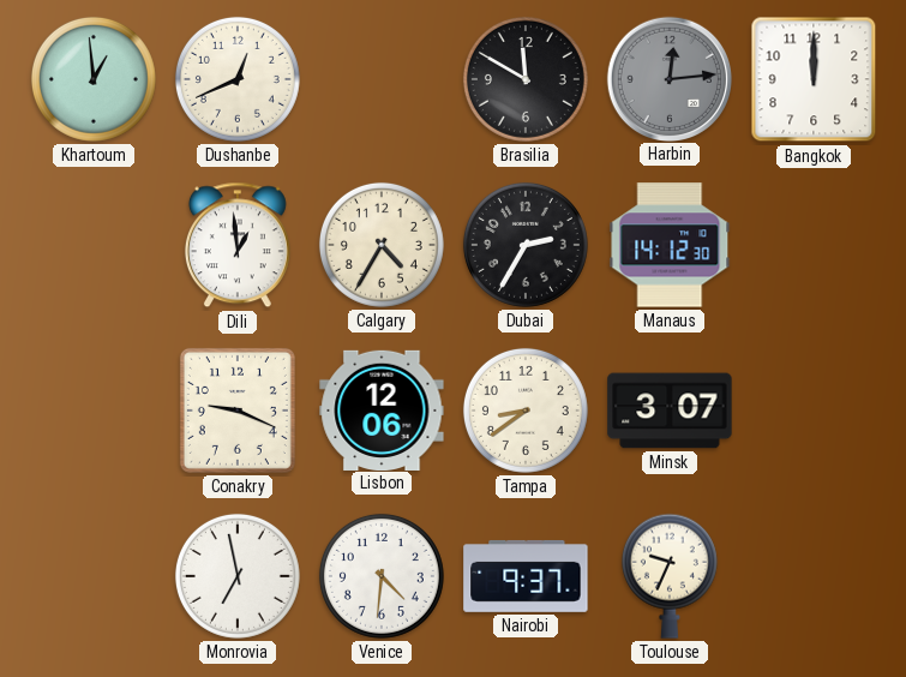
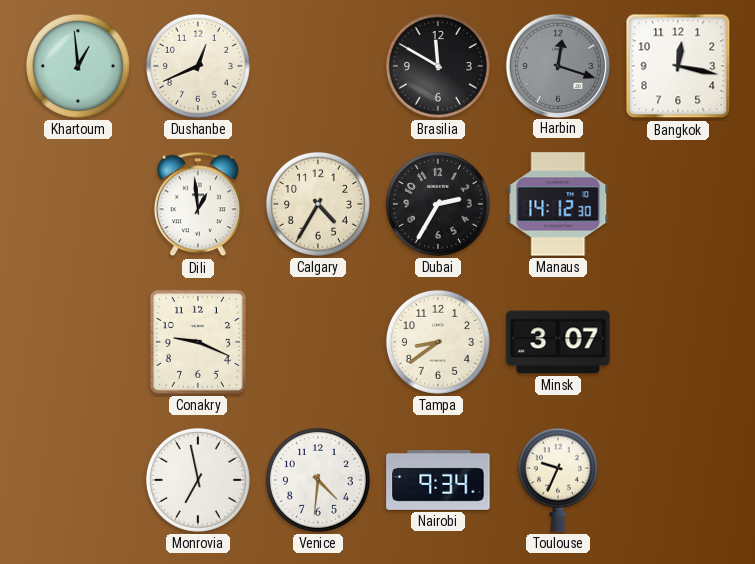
Harbin: 12:14 -> 12:18
Bangkok: 12:00 -> 12:17
Lisbon: 12:06 -> none
Nairobi: 9:37 -> 9:34
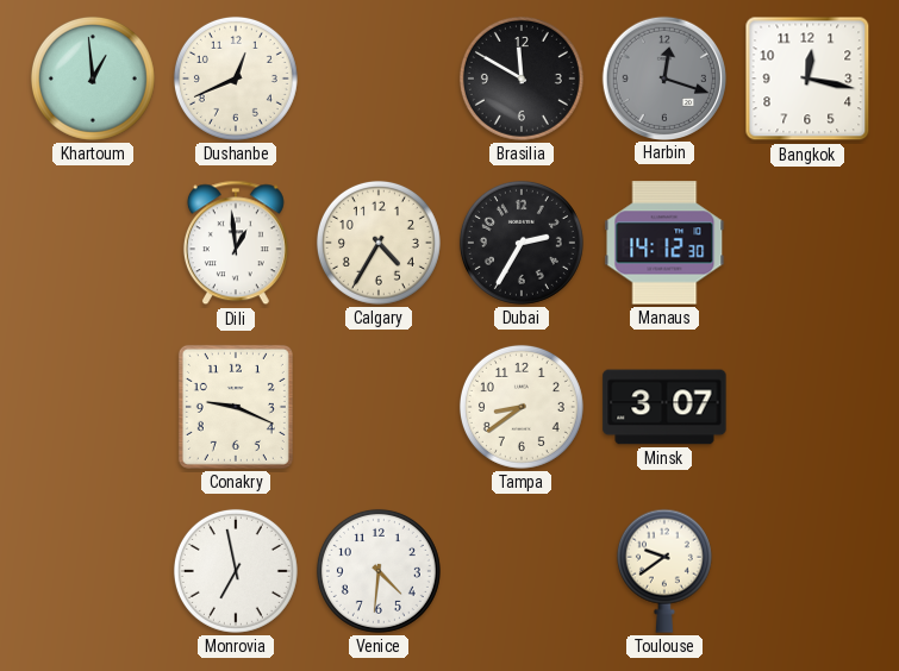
Nairobi: 9:34 -> none
Toulouse: 9:34 -> 9:39
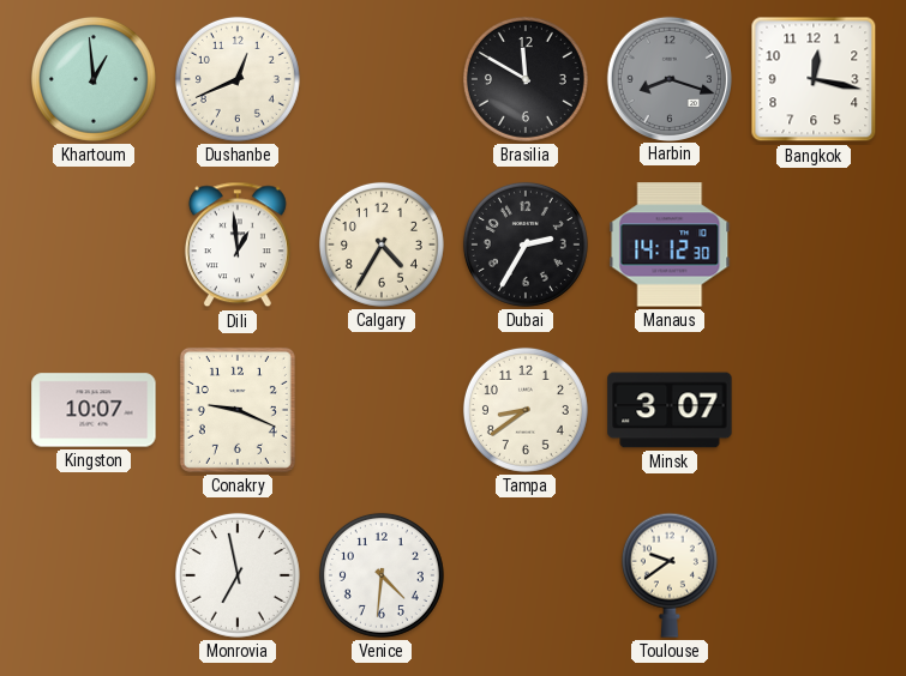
Harbin: 12:18 -> 8:18
Kingston: none -> 10:07
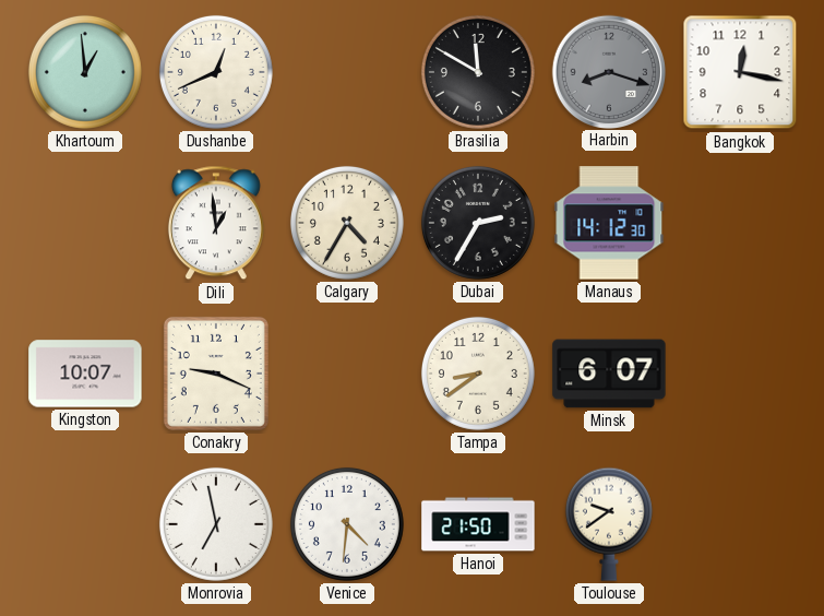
Minsk: 3:07 -> 6:07
Hanoi: none -> 21:50
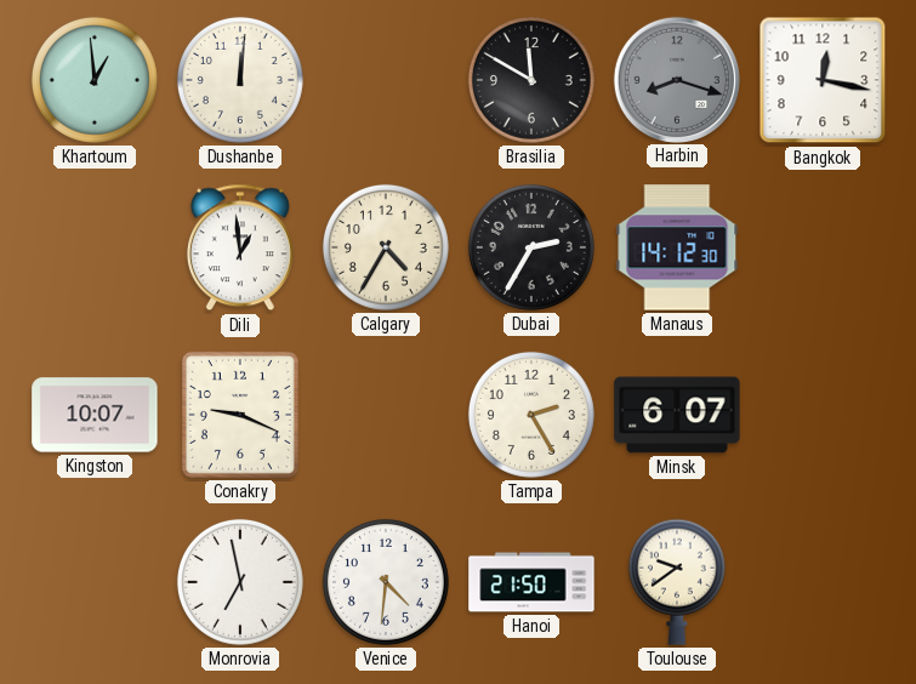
Dushanbe: 12:41 -> 12:01
Tampa: 8:39 -> 2:25
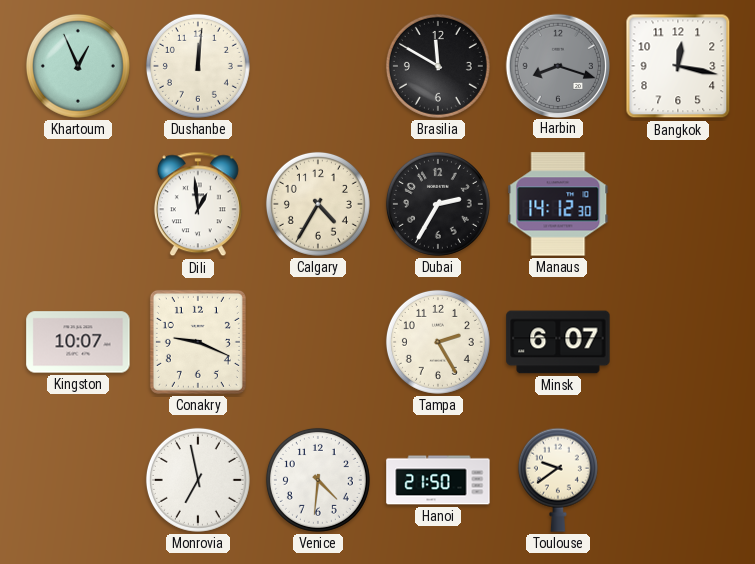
Khartoum: 12:59 -> 12:56
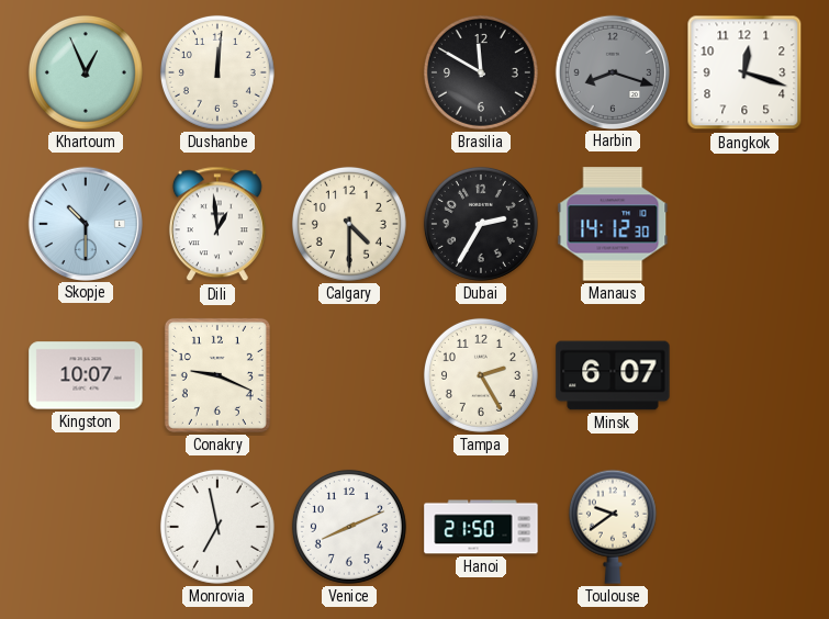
Bangkok: 12:17 -> 12:18
Skopje: none -> 10:30
Calgary: 4:35 -> 4:30
Venice: 4:31 -> 8:11
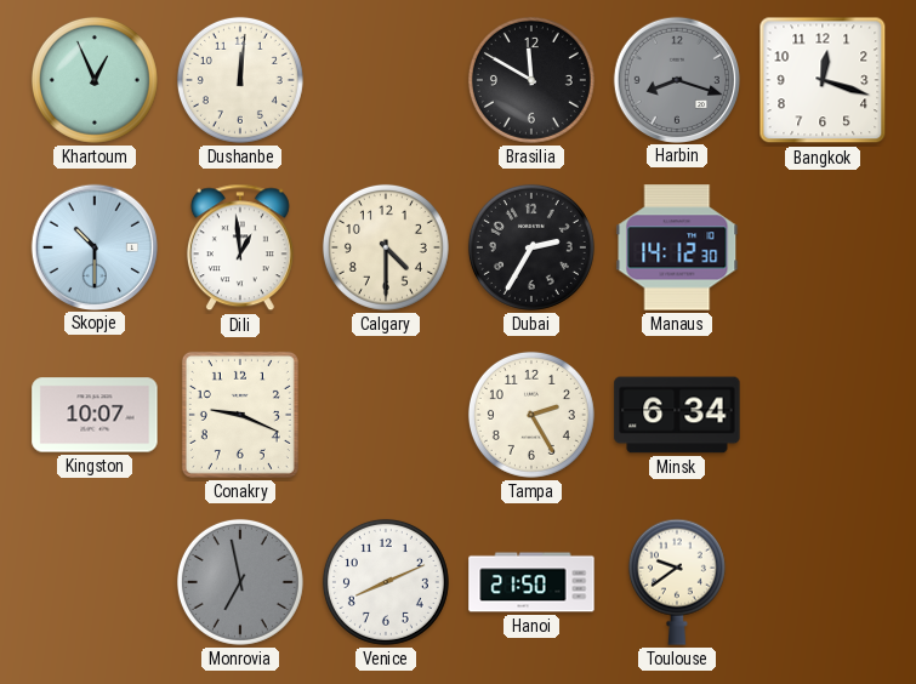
Minsk: 6:07 -> 6:34
Monrovia dial: white -> grey
